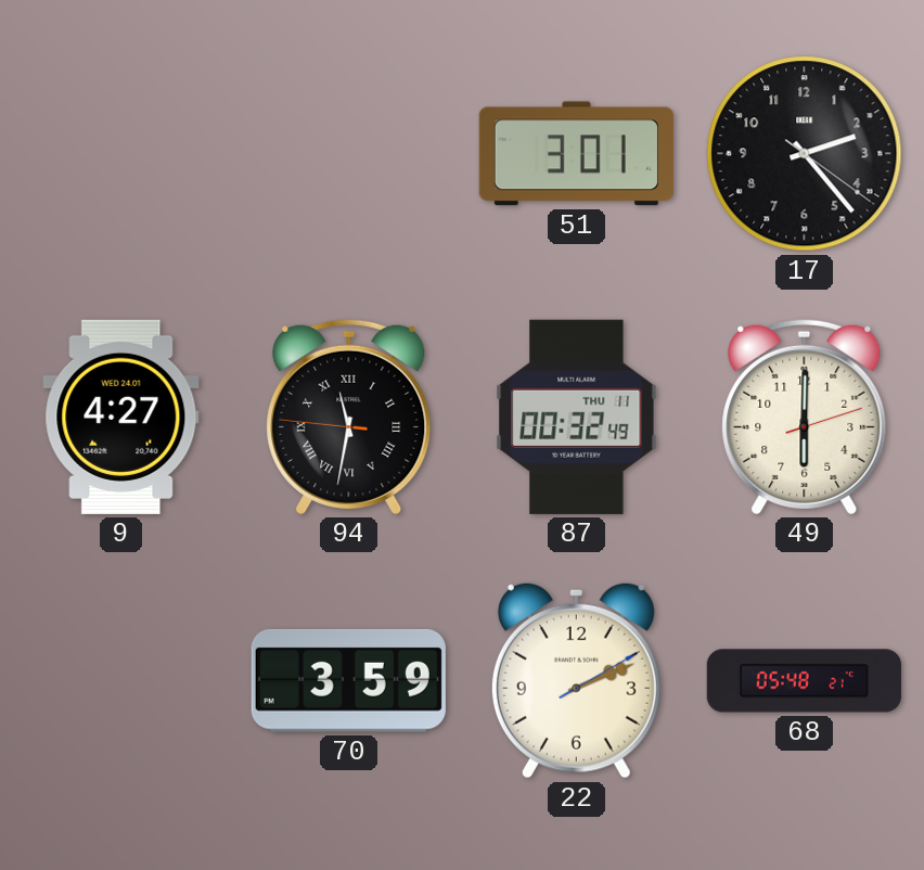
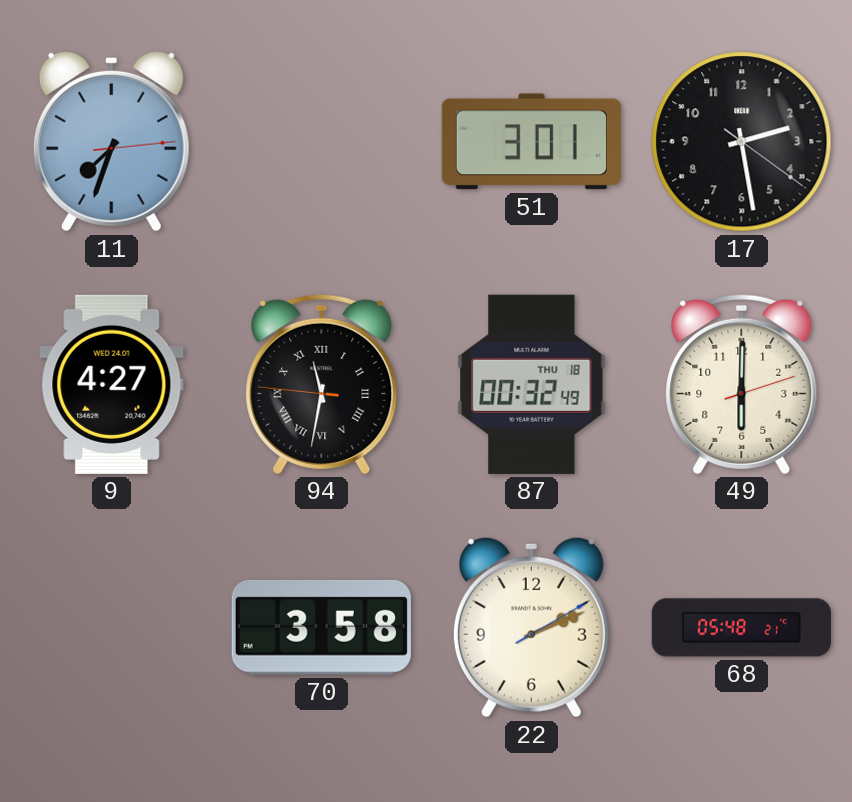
11: none -> 7:33
17: 2:23 -> 2:28
87 date: THU 11 -> THU 18
70: 3:59 -> 3:58
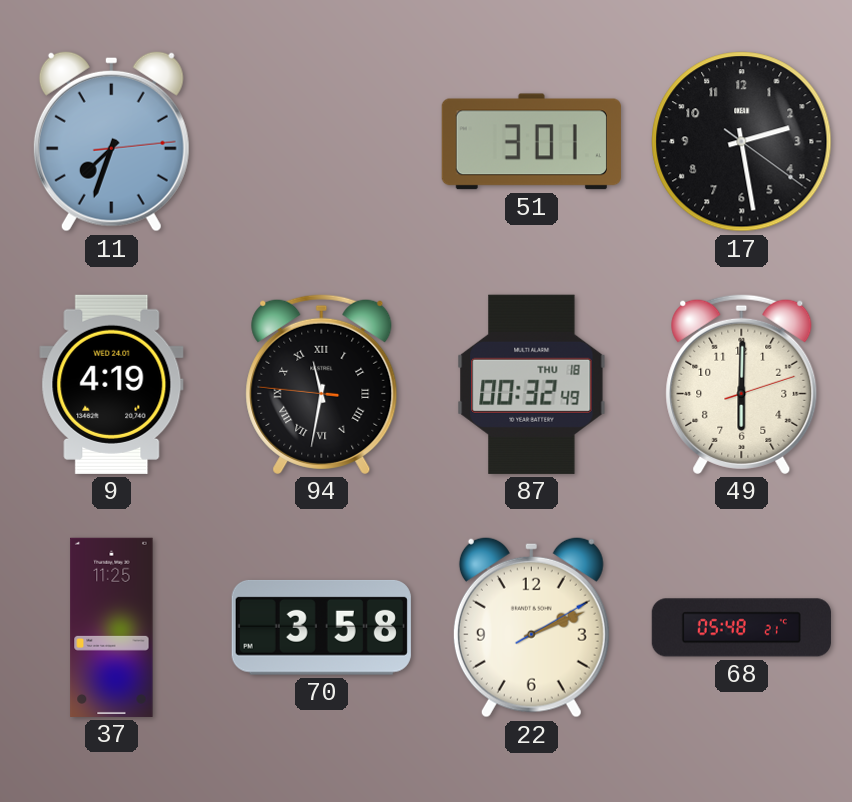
9: 4:27 -> 4:19
37: none -> 11:25
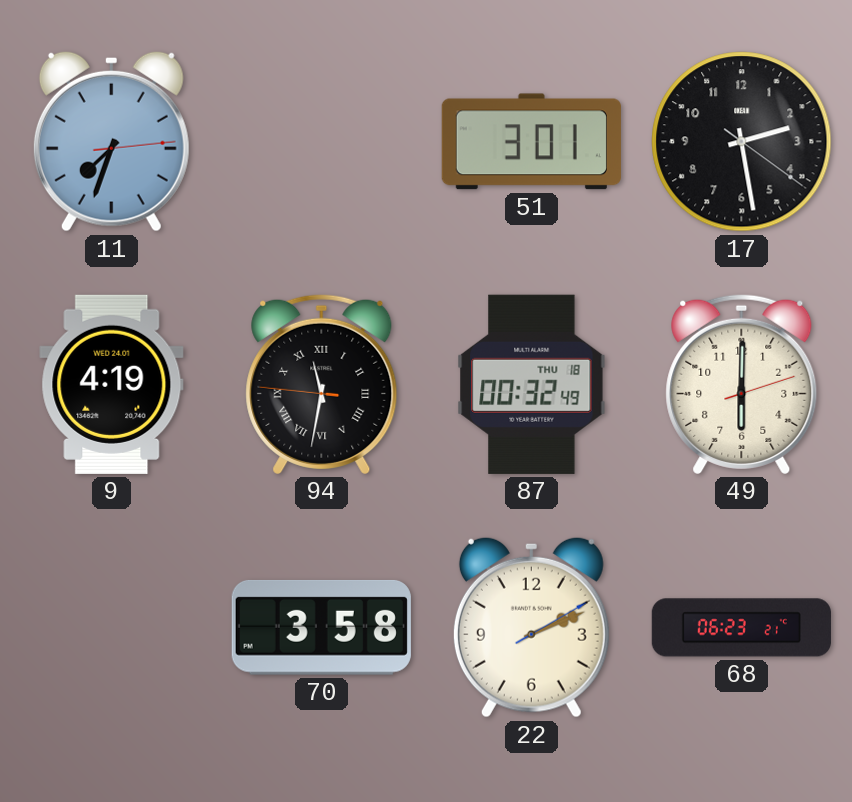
37: 11:25 -> none
68: 05:48 -> 06:23
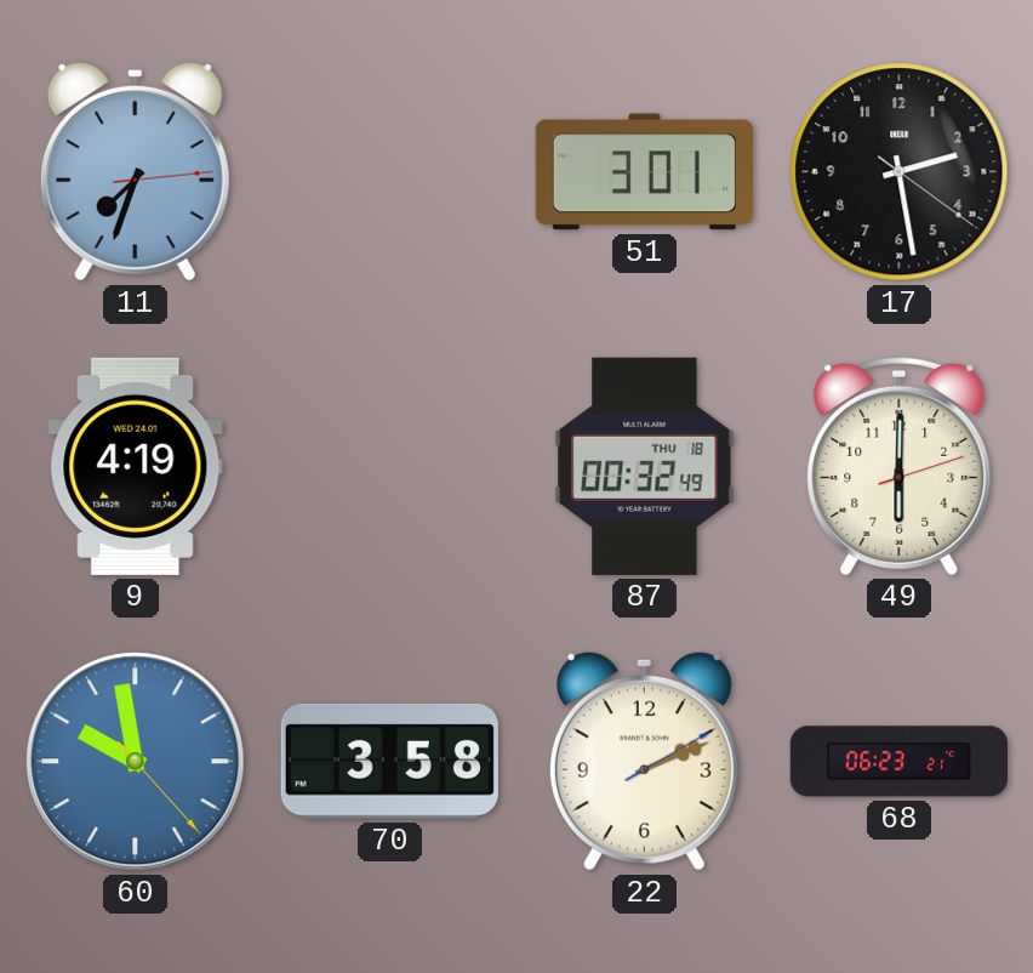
94: 11:31 -> none
60: none -> 9:58
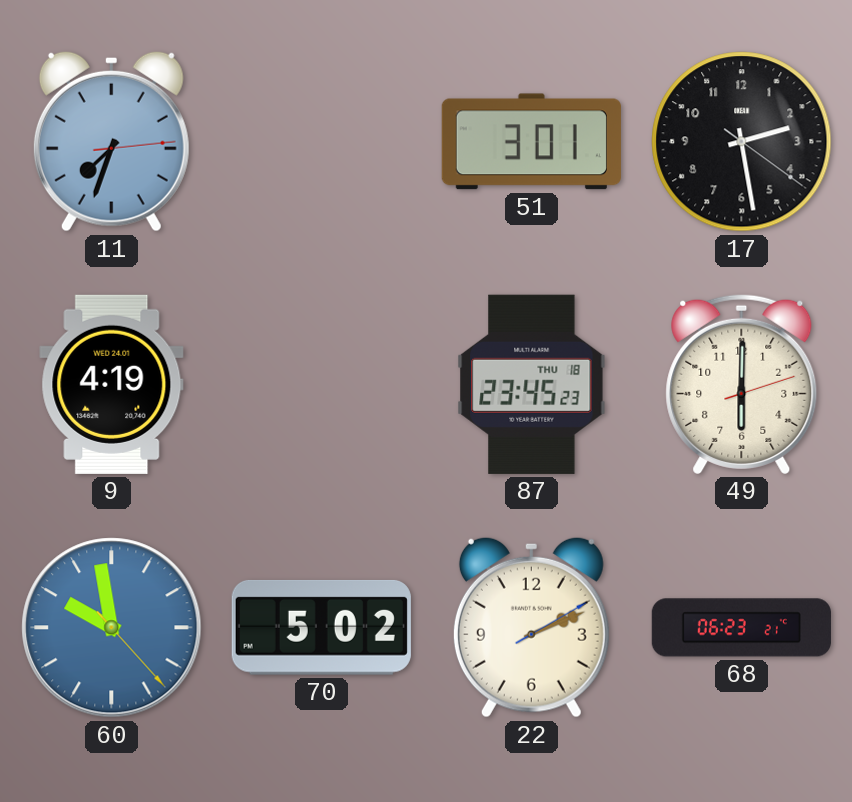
87: 00:32 -> 23:45
70: 3:58 -> 5:02
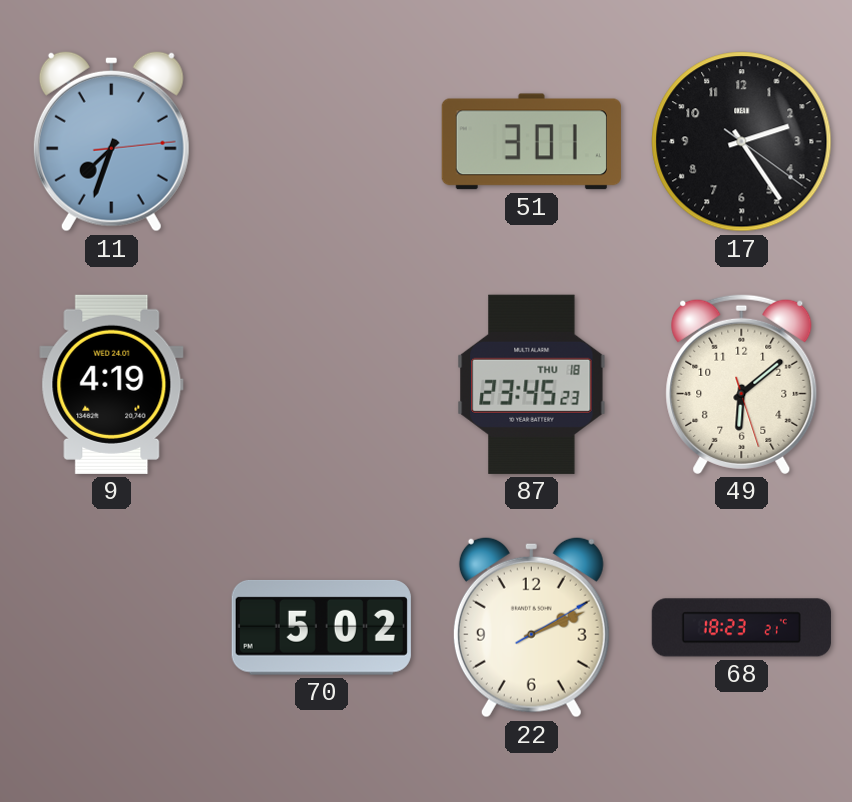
17: 2:28 -> 2:24
49: 6:00 -> 6:08
60: 9:58 -> none
68: 06:23 -> 18:23
